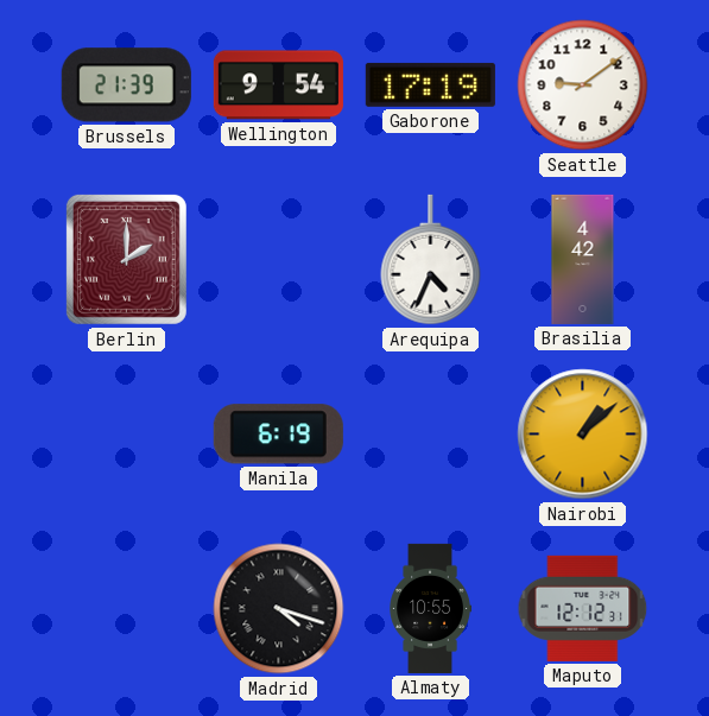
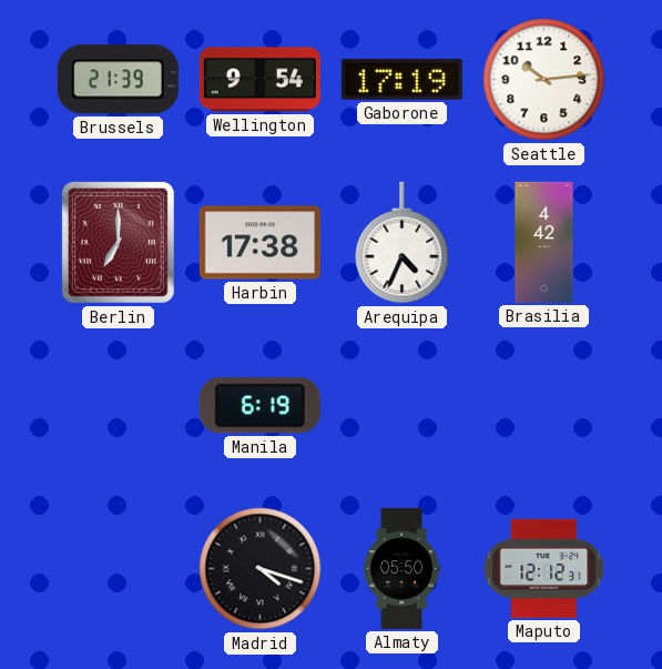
Seattle: 9:09 -> 10:14
Berlin: 2:00 -> 7:00
Harbin: none -> 17:38
Nairobi: 1:08 -> none
Almaty: 10:55 -> 05:50
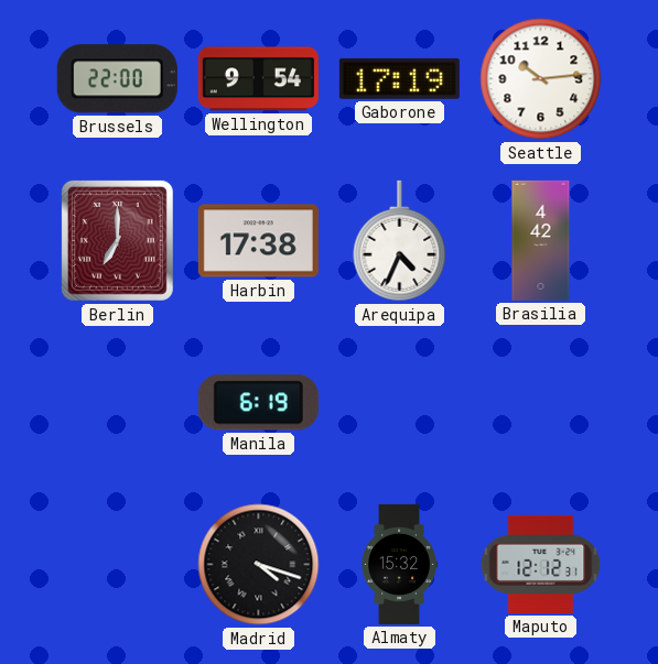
Brussels: 21:39 -> 22:00
Almaty: 05:50 -> 15:32
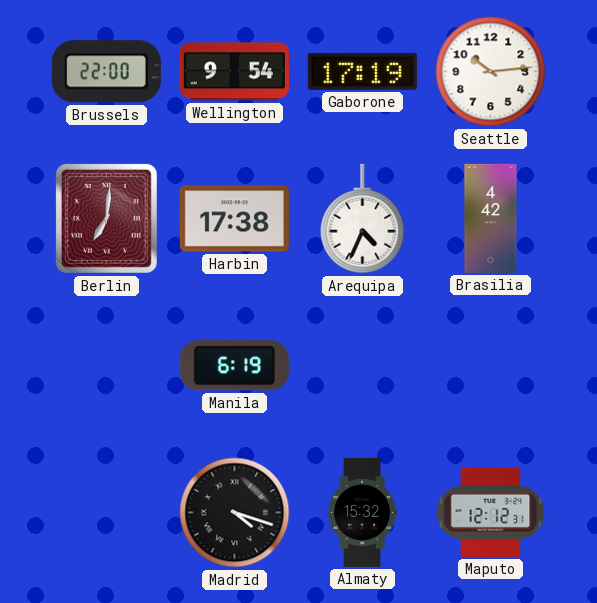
Berlin: 7:00 -> 7:01
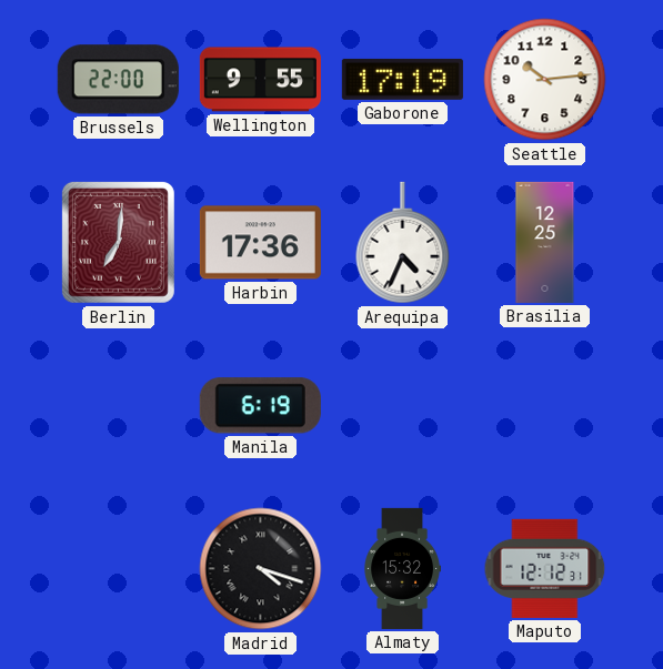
Wellington: 9:54 -> 9:55
Harbin: 17:38 -> 17:36
Brasilia: 4:42 -> 12:25
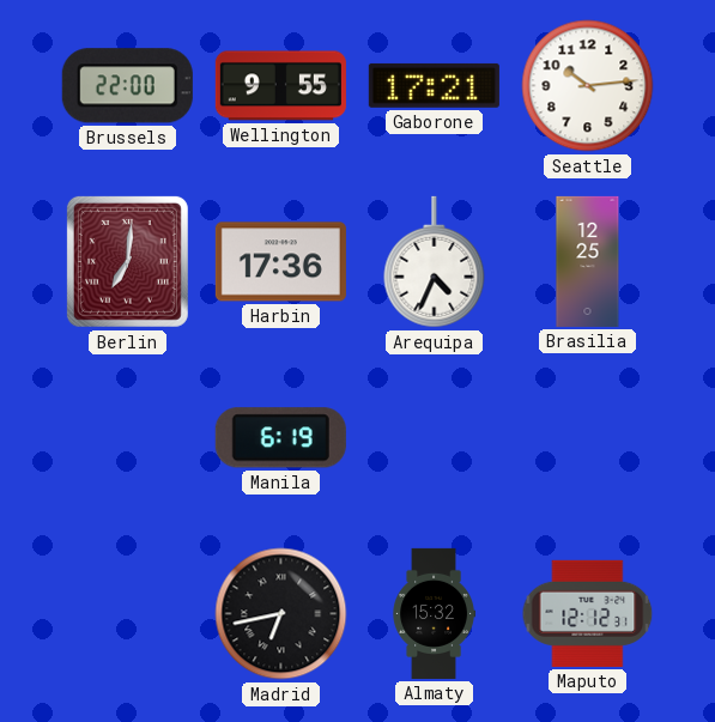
Gaborone: 17:19 -> 17:21
Madrid: 4:18 -> 6:43
